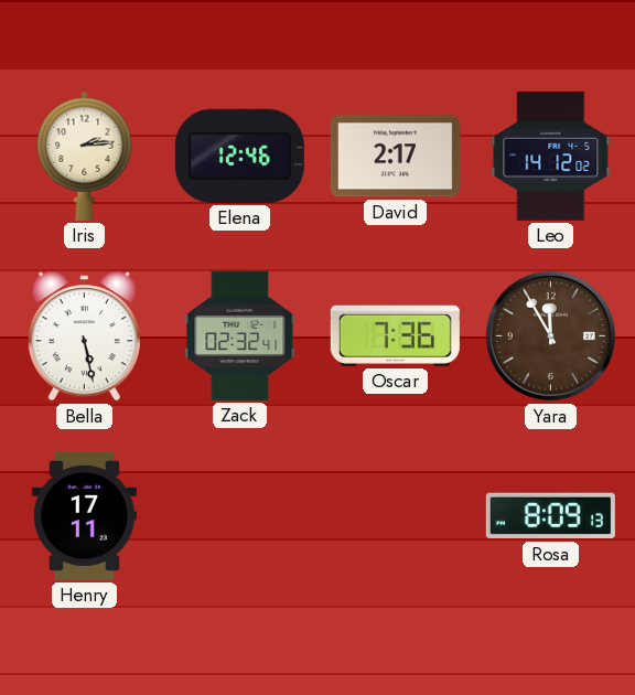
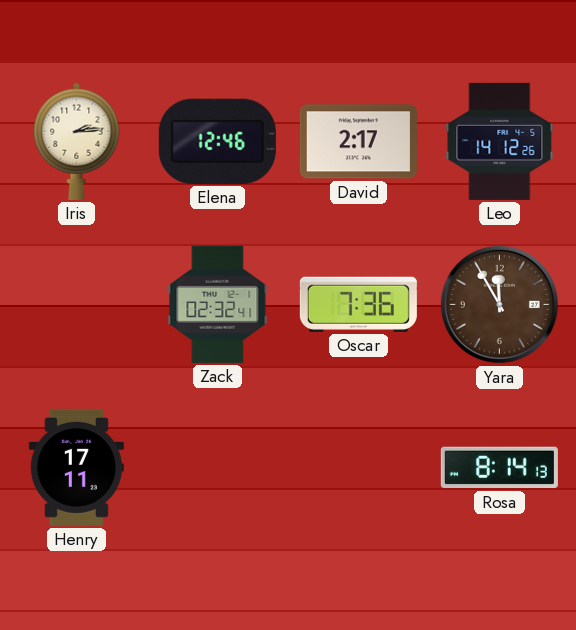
Leo: 14:12:02 -> 14:12:26
Bella: 5:28 -> none
Rosa: 8:09 -> 8:14
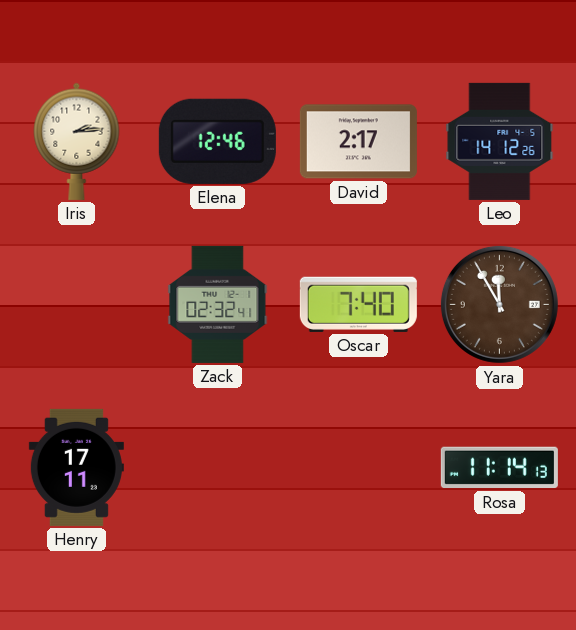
Oscar: 7:36 -> 7:40
Rosa: 8:14 -> 11:14
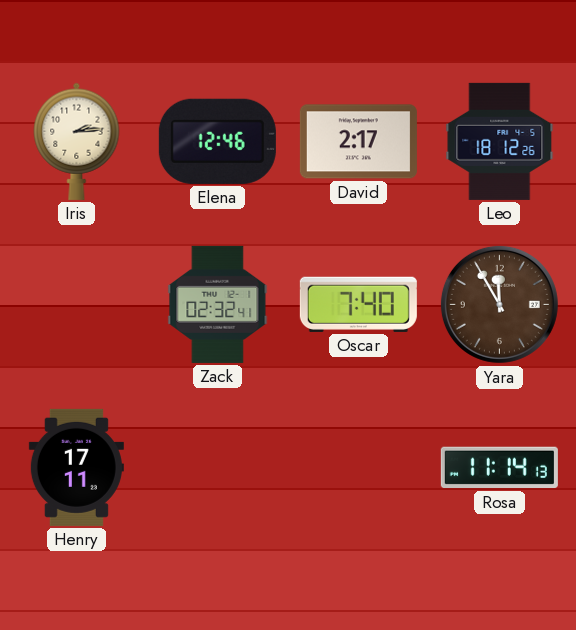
Leo: 14:12 -> 18:12
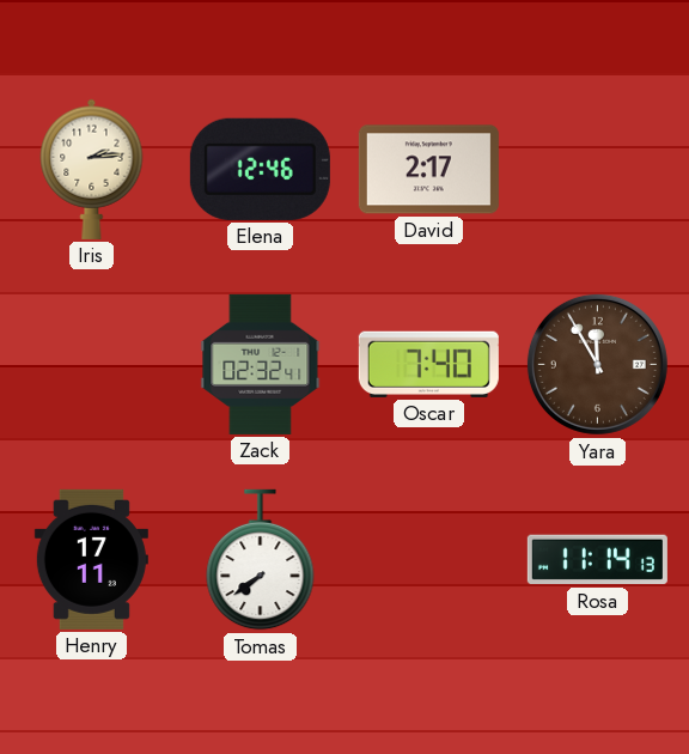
Leo: 18:12 -> none
Tomas: none -> 7:39
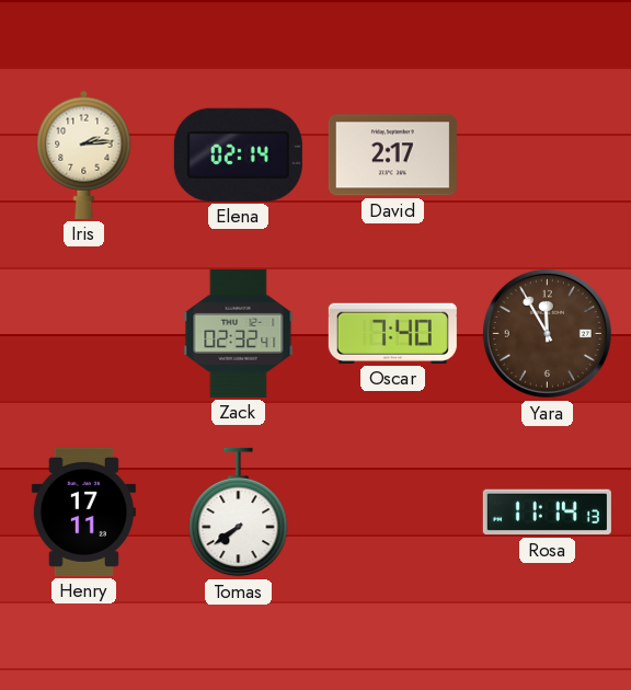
Elena: 12:46 -> 02:14
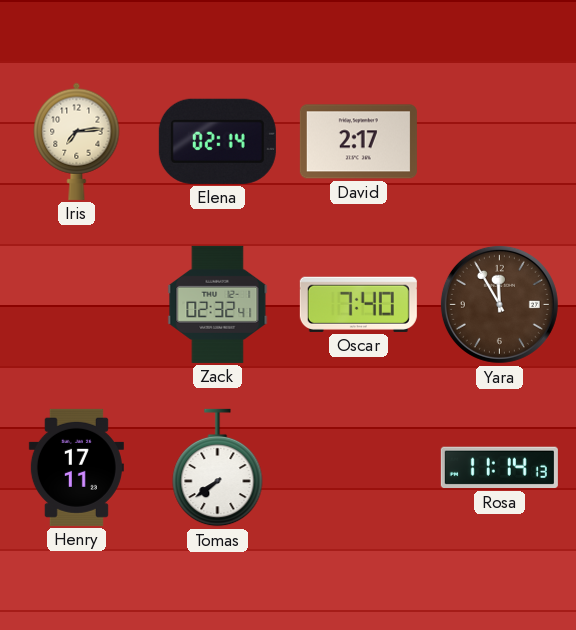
Iris: 2:14 -> 7:14
